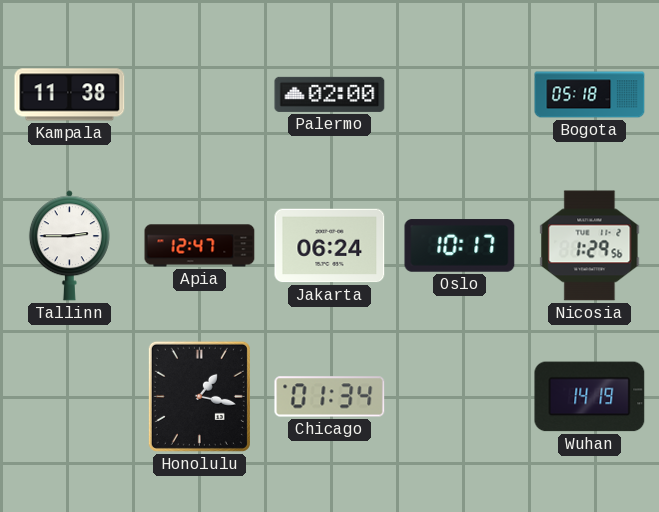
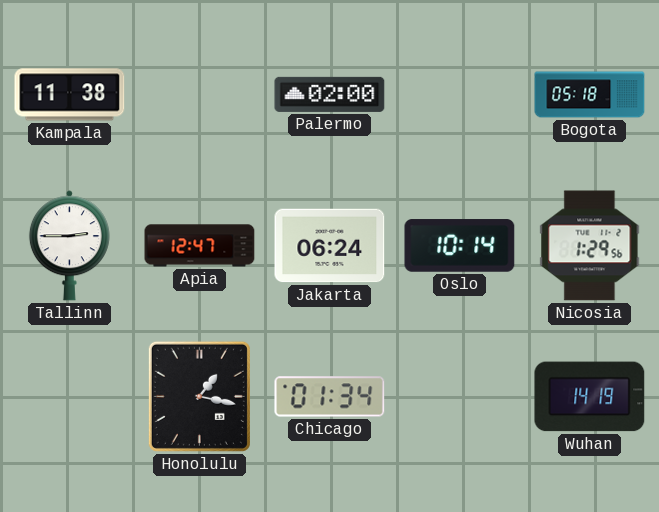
Oslo: 10:17 -> 10:14
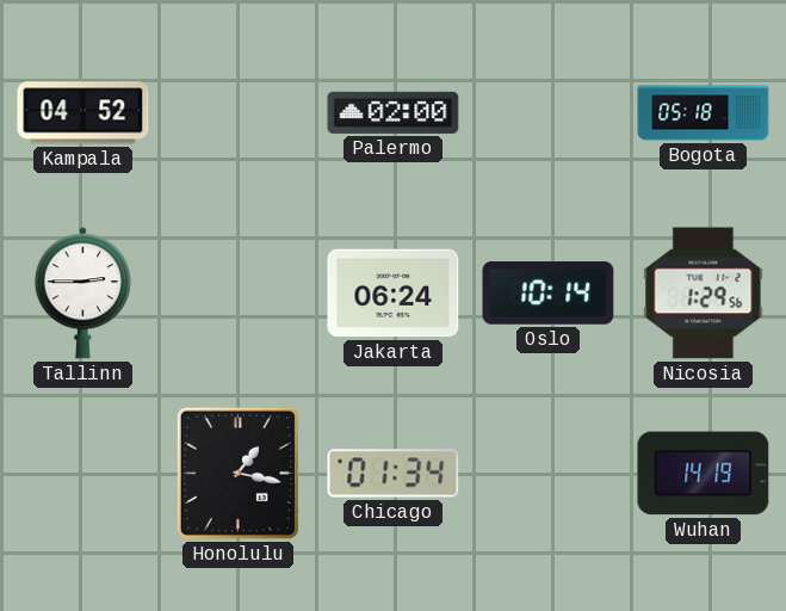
Kampala: 11:38 -> 04:52
Apia: 12:47 -> none
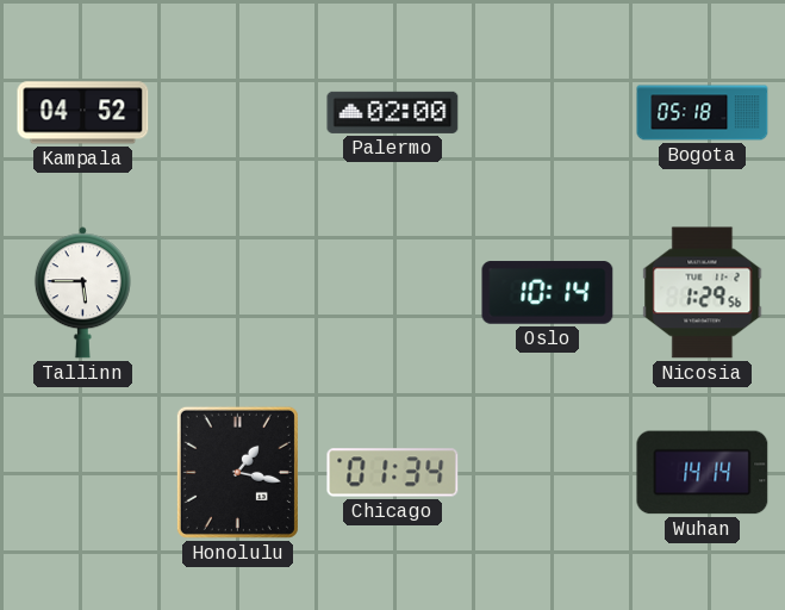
Tallinn: 2:45 -> 5:45
Jakarta: 06:24 -> none
Wuhan: 14:19 -> 14:14
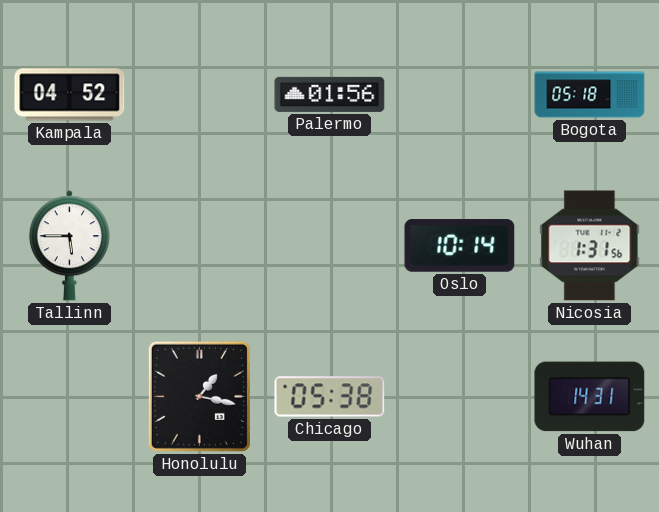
Palermo: 02:00 -> 01:56
Nicosia: 1:29 -> 1:31
Chicago: 01:34 -> 05:38
Wuhan: 14:14 -> 14:31
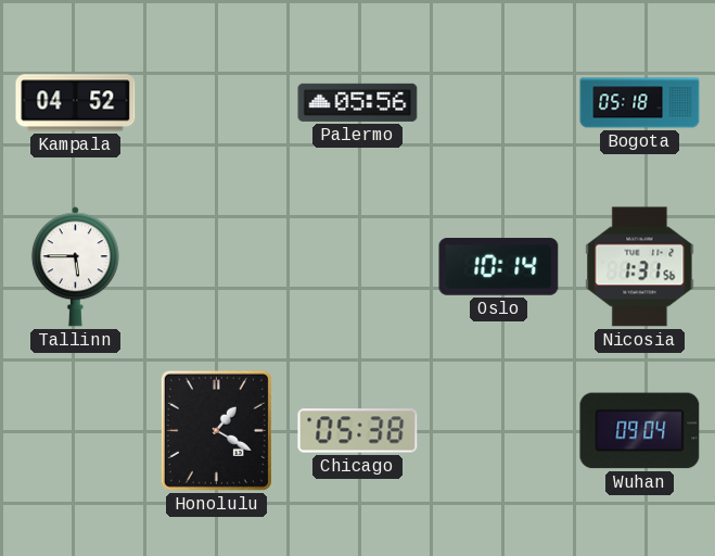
Palermo: 01:56 -> 05:56
Honolulu: 1:17 -> 1:20
Wuhan: 14:31 -> 09:04
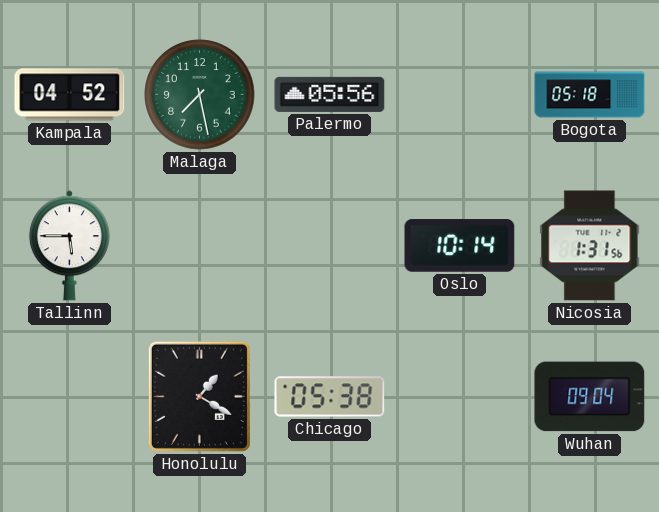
Malaga: none -> 7:28
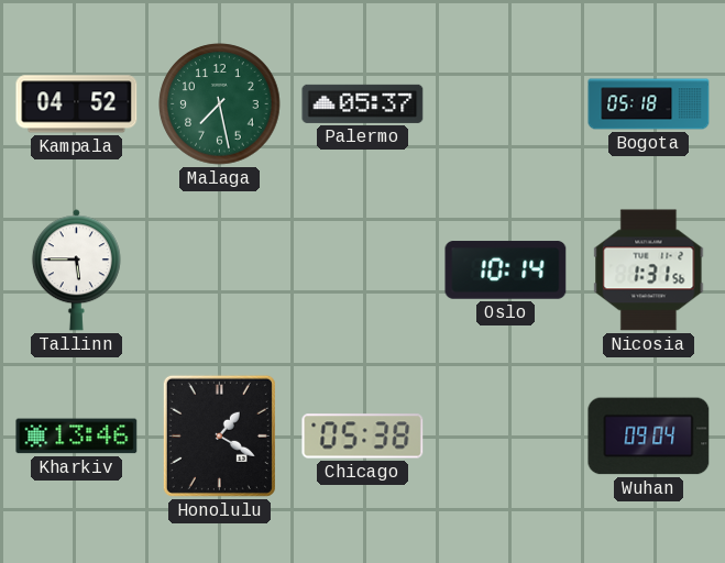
Palermo: 05:56 -> 05:37
Kharkiv: none -> 13:46
